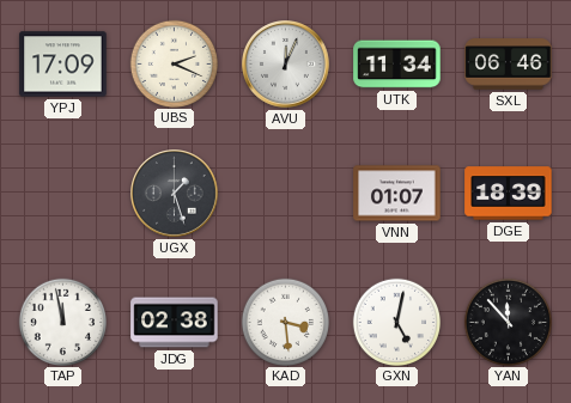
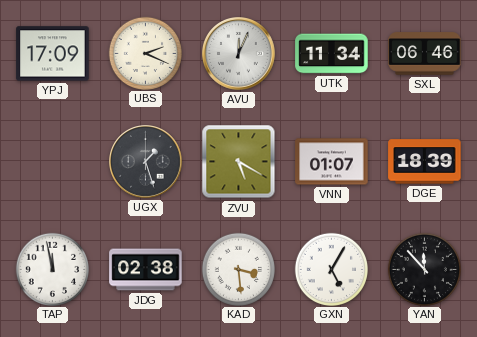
ZVU: none -> 5:20
GXN: 5:02 -> 5:05
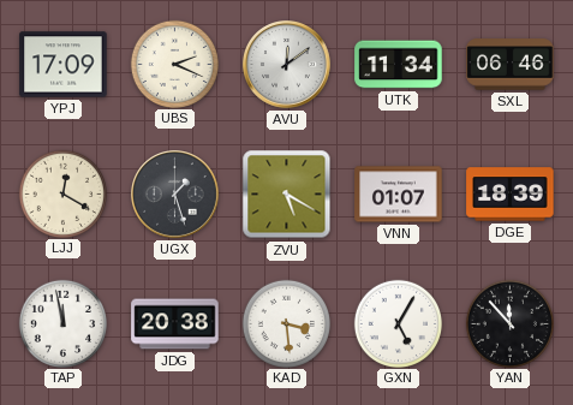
AVU: 12:04 -> 12:09
LJJ: none -> 12:20
JDG: 02:38 -> 20:38
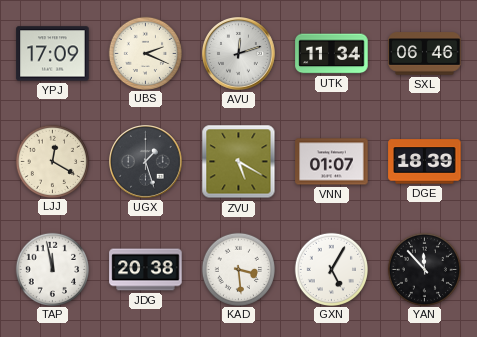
AVU: 12:09 -> 12:12
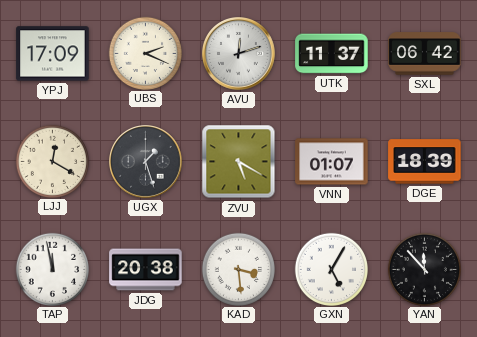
UTK: 11:34 -> 11:37
SXL: 06:46 -> 06:42
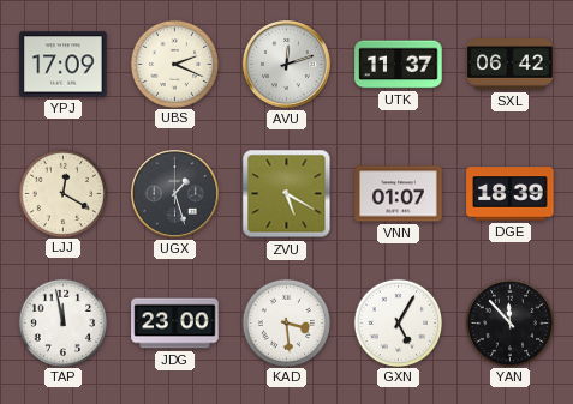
JDG: 20:38 -> 23:00
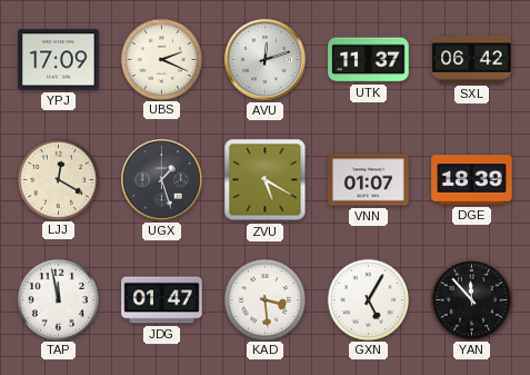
JDG: 23:00 -> 01:47
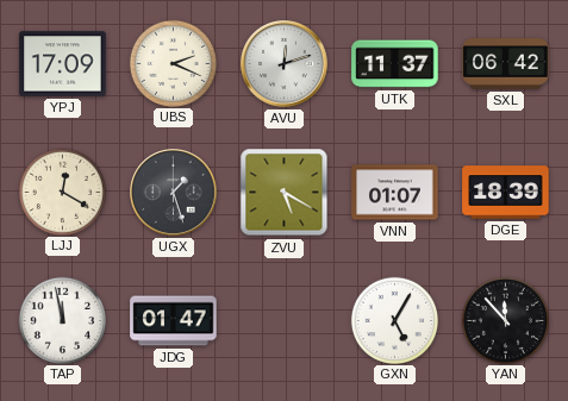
KAD: 3:29 -> none
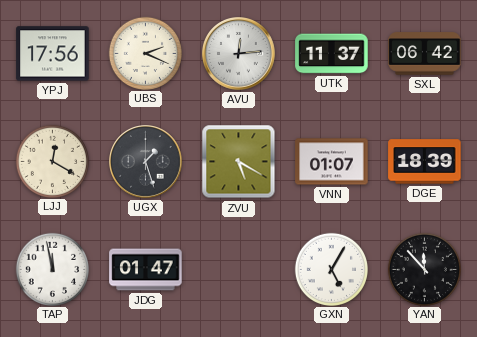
YPJ: 17:09 -> 17:56
AVU: 12:12 -> 12:14
